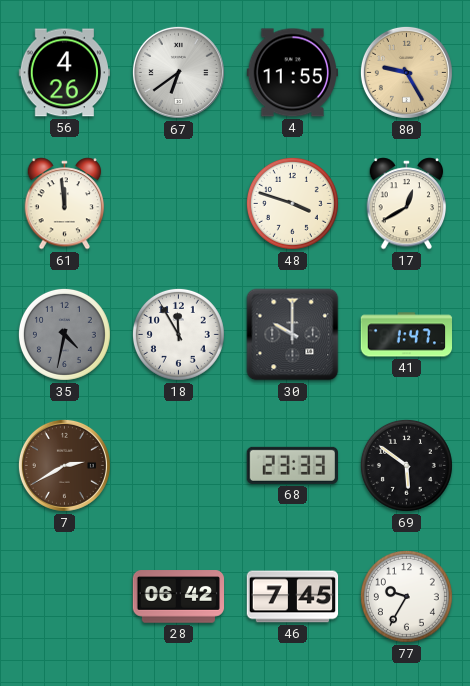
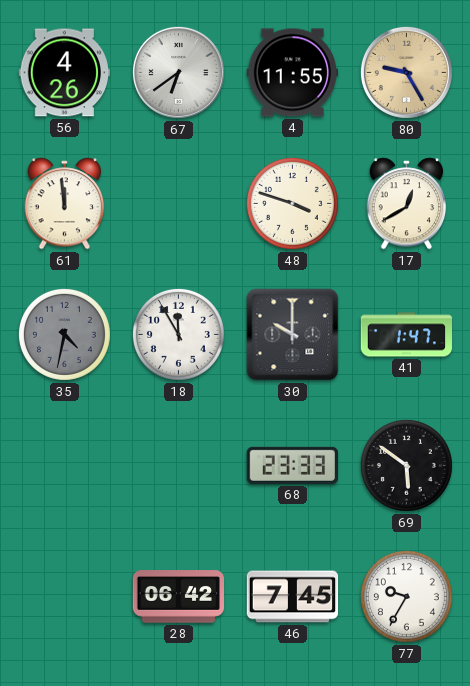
7: 2:40 -> none
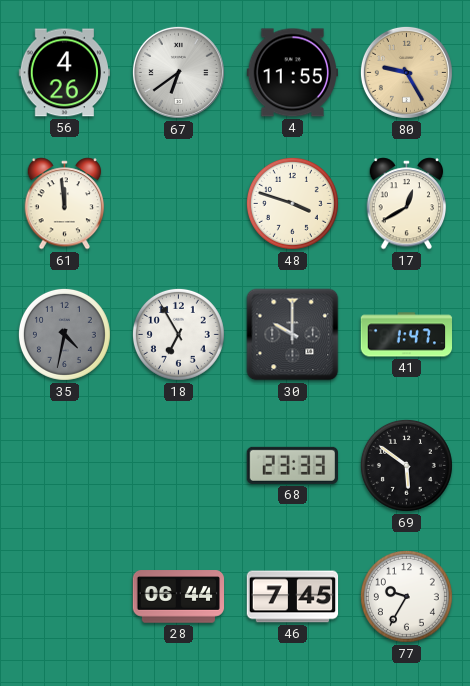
18: 11:55 -> 6:55
28: 06:42 -> 06:44
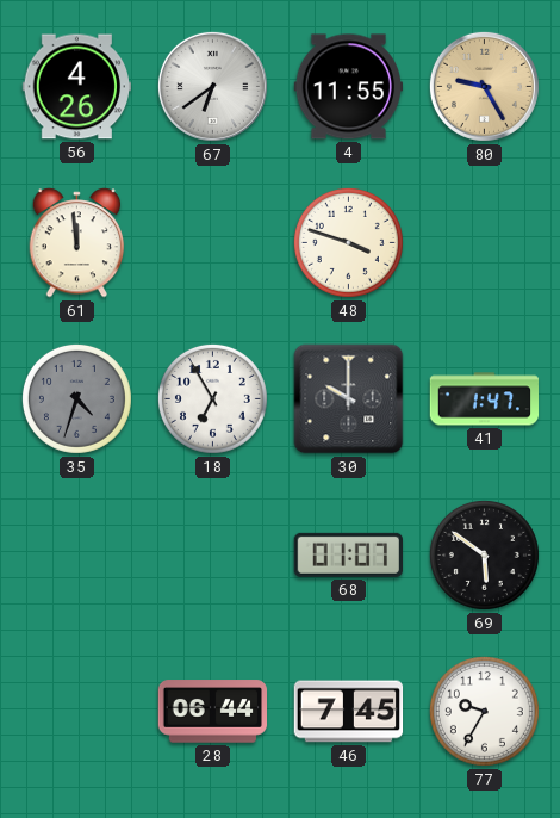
17: 12:40 -> none
35: 4:32 -> 4:33
68: 23:33 -> 01:07
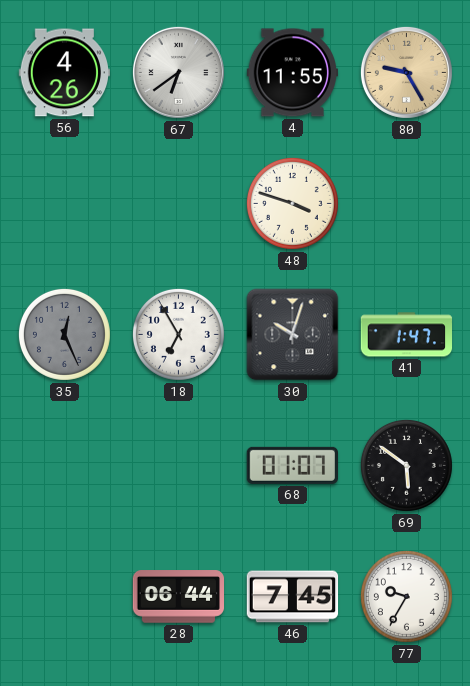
61: 11:59 -> none
35: 4:33 -> 12:26
30: 10:00 -> 10:03
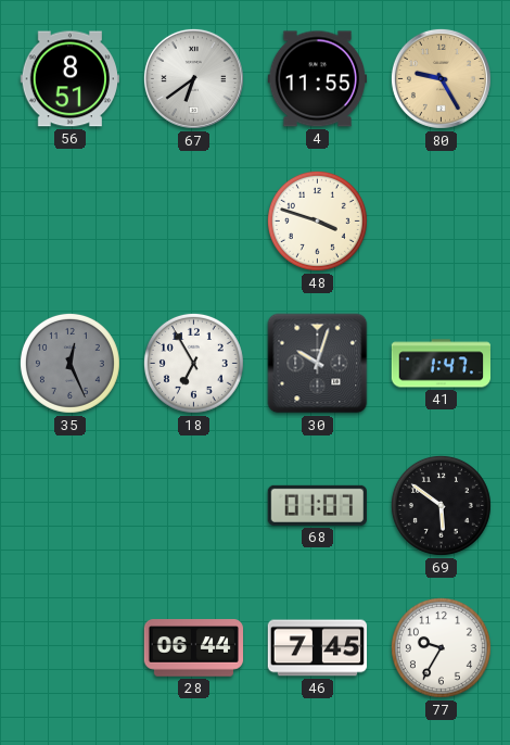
56: 4:26 -> 8:51
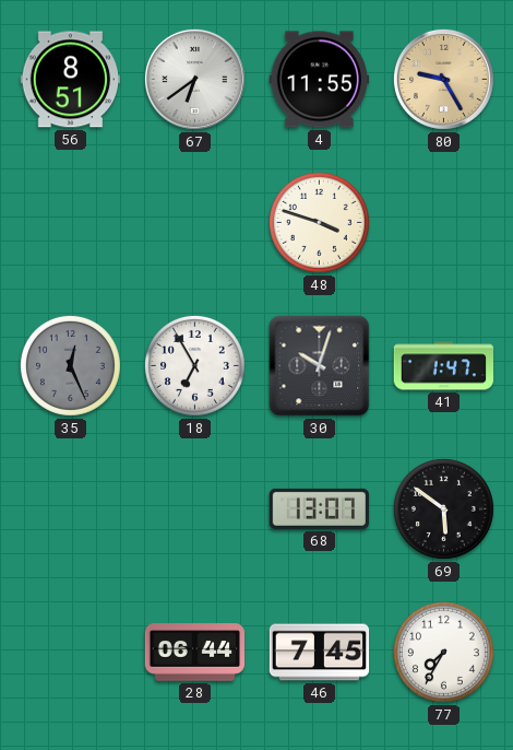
68: 01:07 -> 13:07
77: 9:35 -> 7:35
